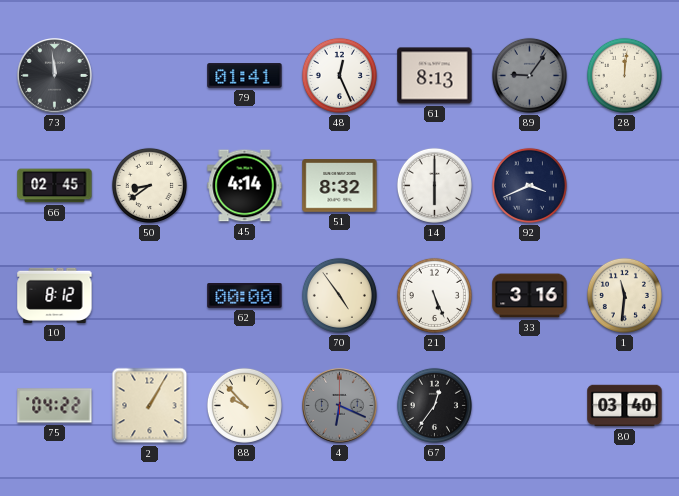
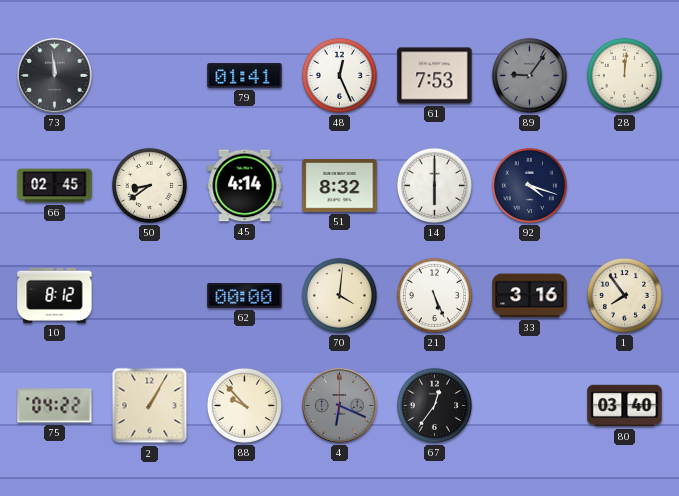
61: 8:13 -> 7:53
92: 3:41 -> 4:18
70: 4:54 -> 4:01
1: 11:31 -> 7:54
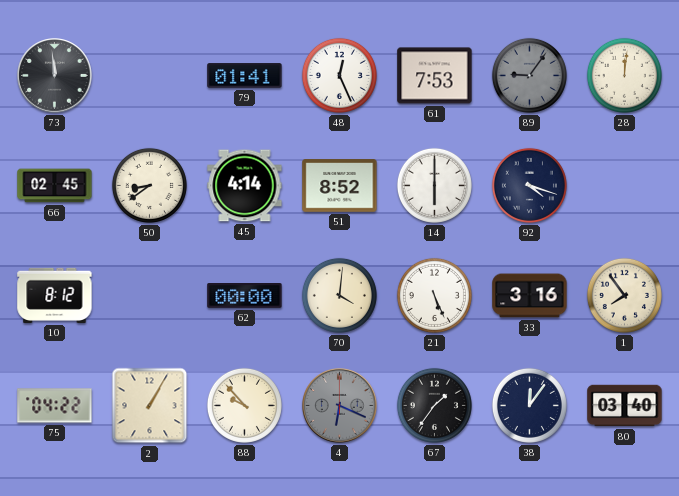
51: 8:32 -> 8:52
67: 12:36 -> 1:36
38: none -> 12:06
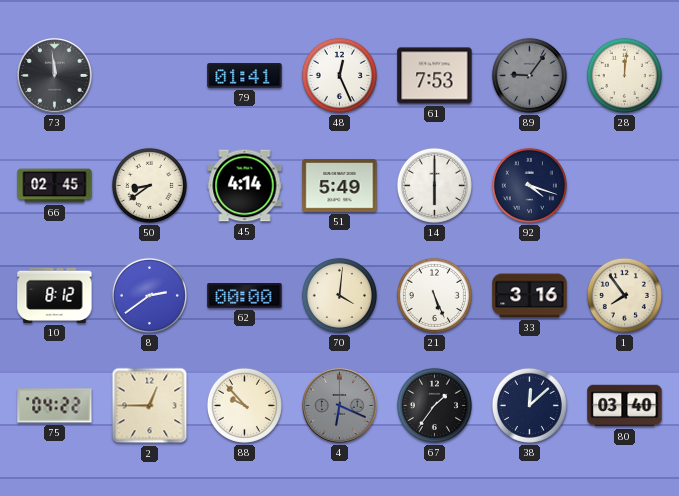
51: 8:52 -> 5:49
8: none -> 2:39
2: 1:05 -> 12:45
38: 12:06 -> 12:08
